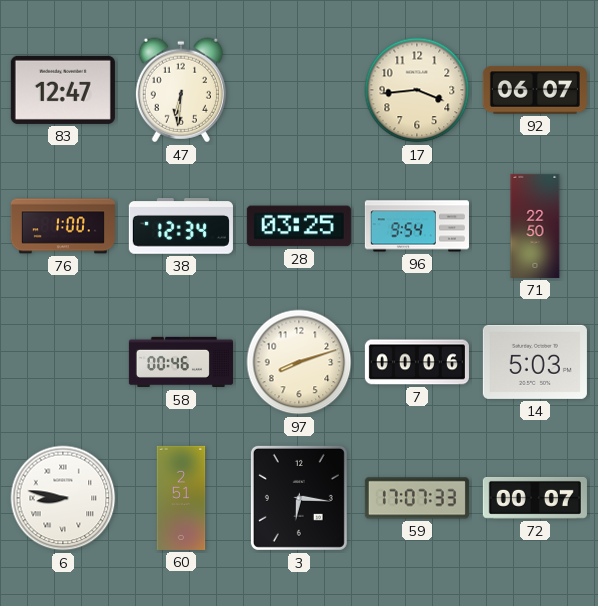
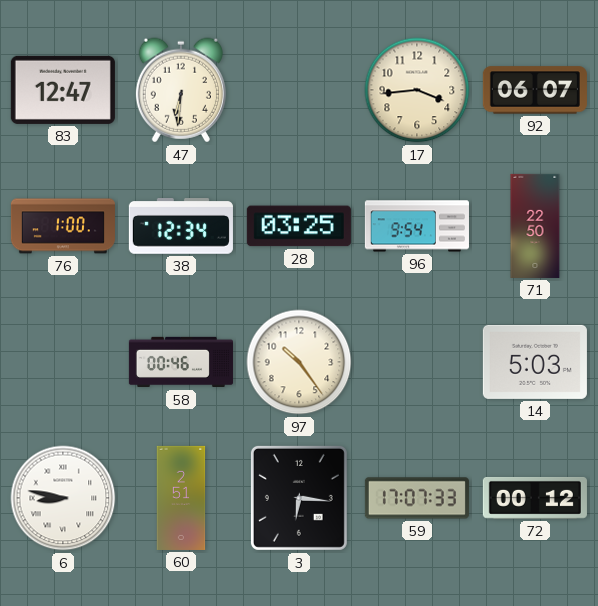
97: 8:12 -> 10:24
7: 00:06 -> none
72: 00:07 -> 00:12
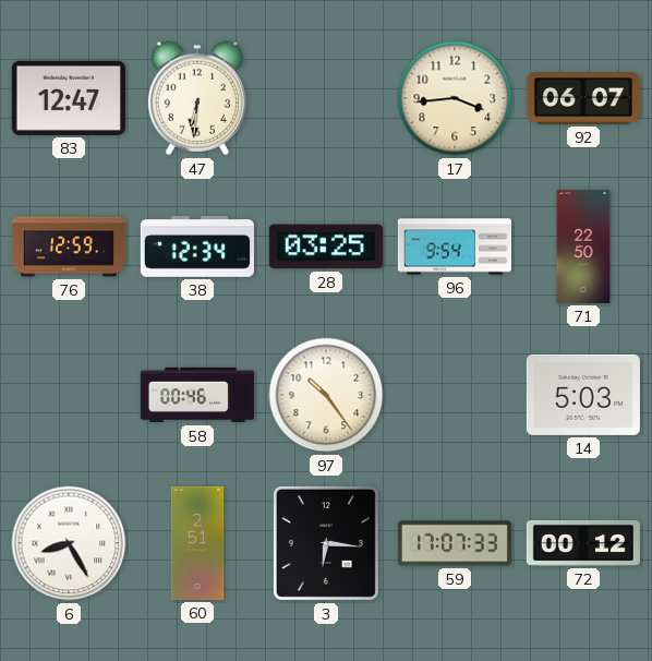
76: 1:00 -> 12:59
6: 8:47 -> 8:25
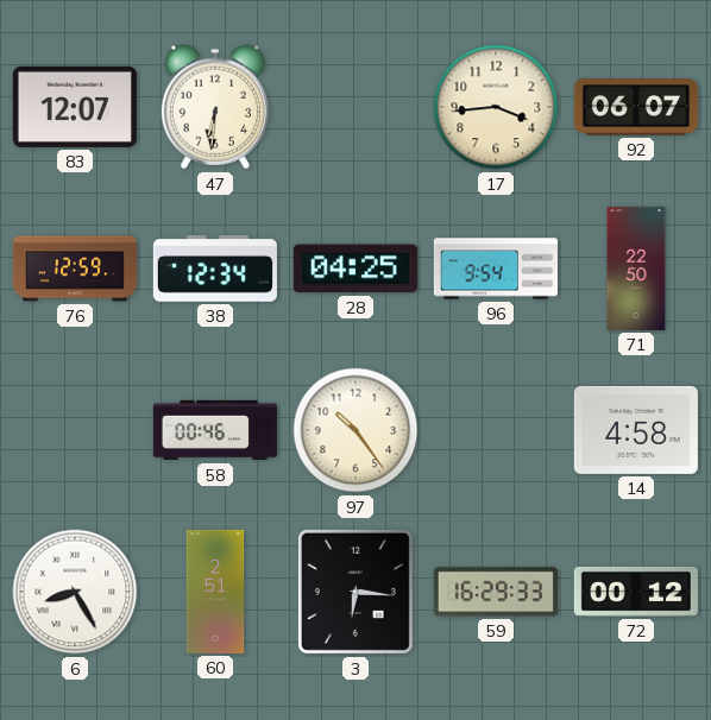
83: 12:47 -> 12:07
28: 03:25 -> 04:25
14: 5:03 -> 4:58
59: 17:07 -> 16:29
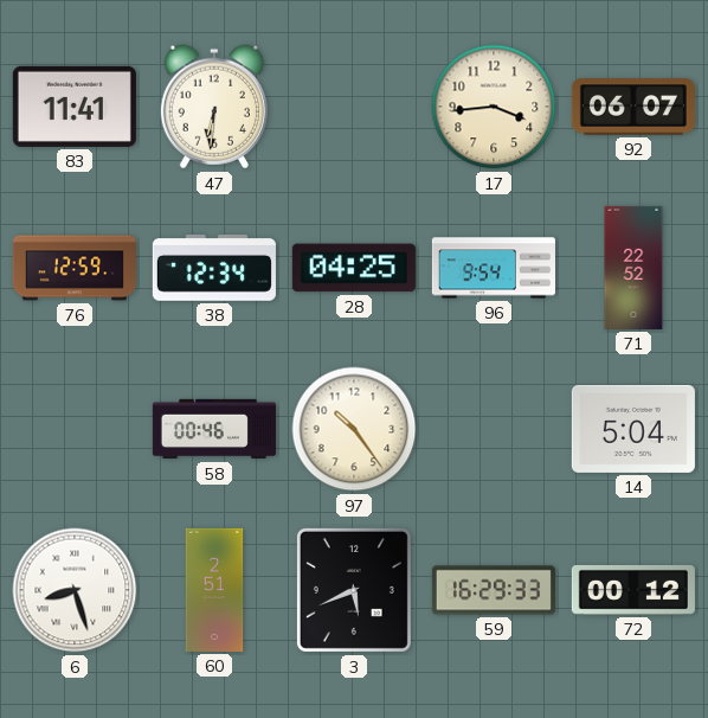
83: 12:07 -> 11:41
71: 22:50 -> 22:52
14: 4:58 -> 5:04
6: 8:25 -> 8:27
3: 6:16 -> 5:41
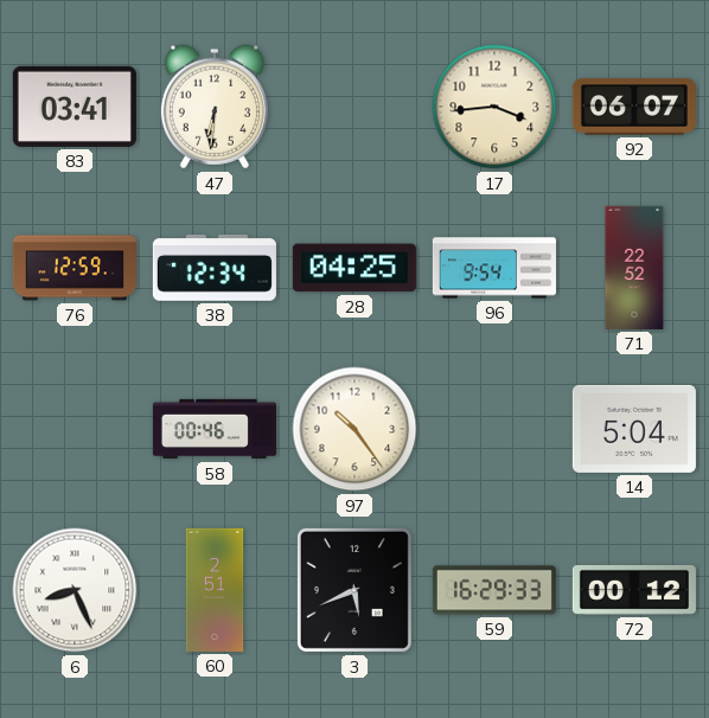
83: 11:41 -> 03:41
6: 8:27 -> 8:26
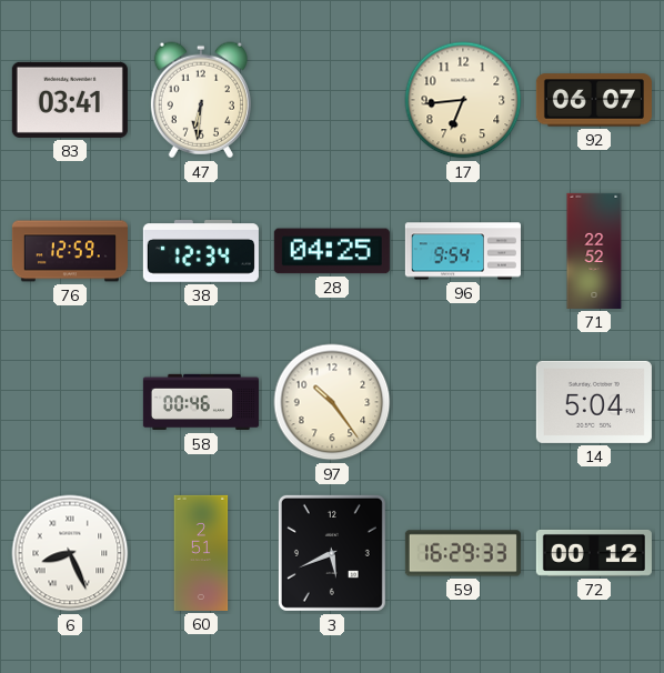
17: 3:44 -> 6:44
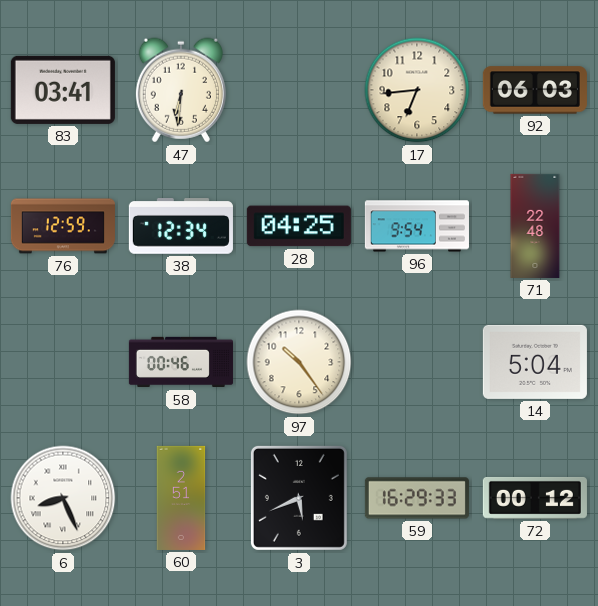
92: 06:07 -> 06:03
71: 22:52 -> 22:48
